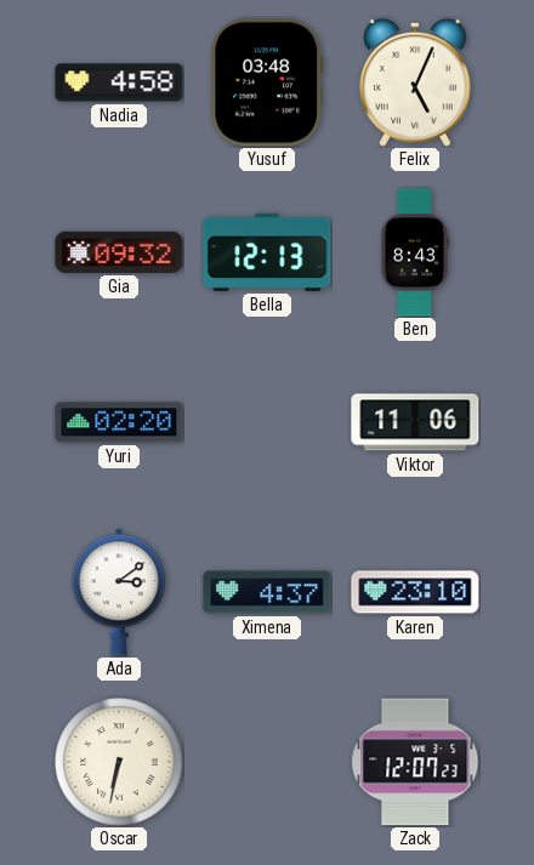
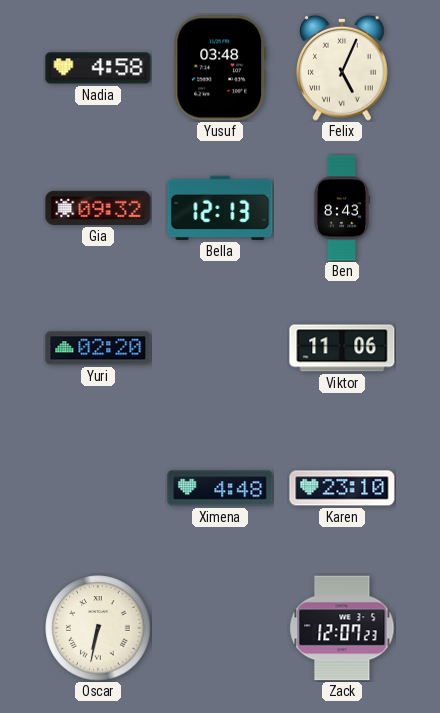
Ada: 3:09 -> none
Ximena: 4:37 -> 4:48
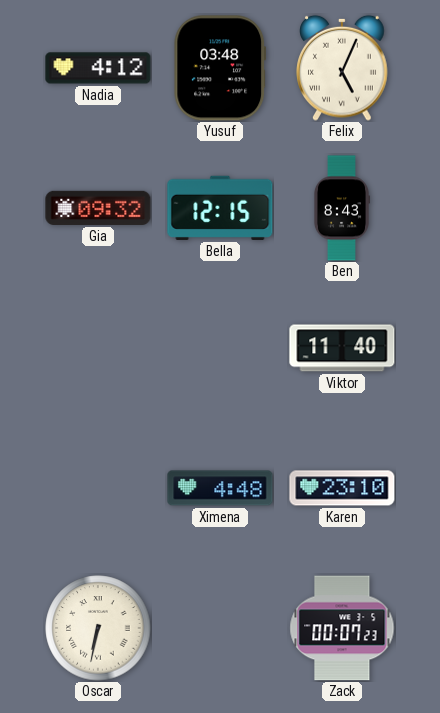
Nadia: 4:58 -> 4:12
Bella: 12:13 -> 12:15
Yuri: 02:20 -> none
Viktor: 11:06 -> 11:40
Zack: 12:07 -> 00:07
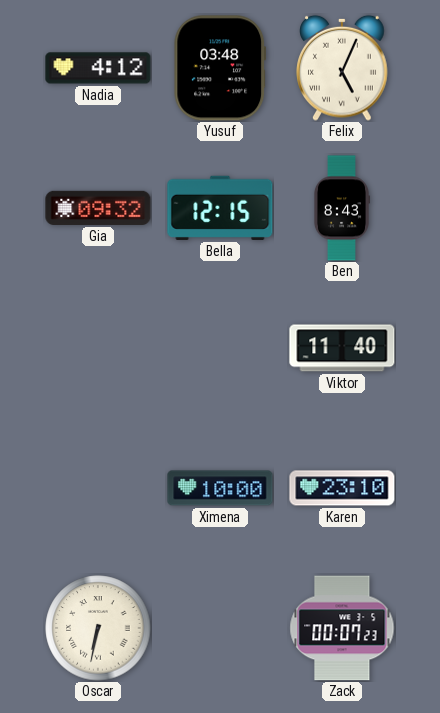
Ximena: 4:48 -> 10:00
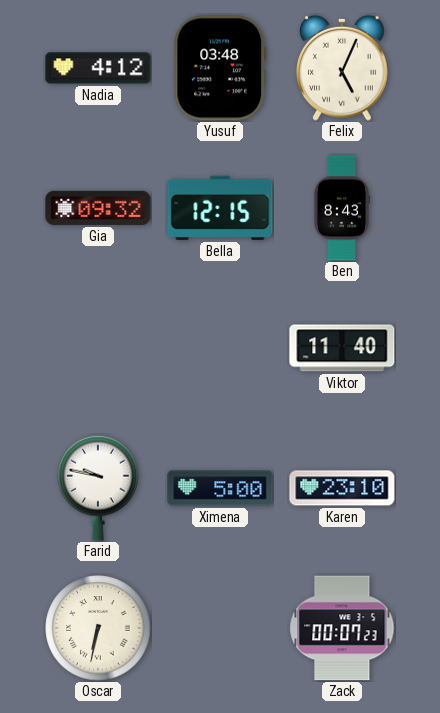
Farid: none -> 9:47
Ximena: 10:00 -> 5:00
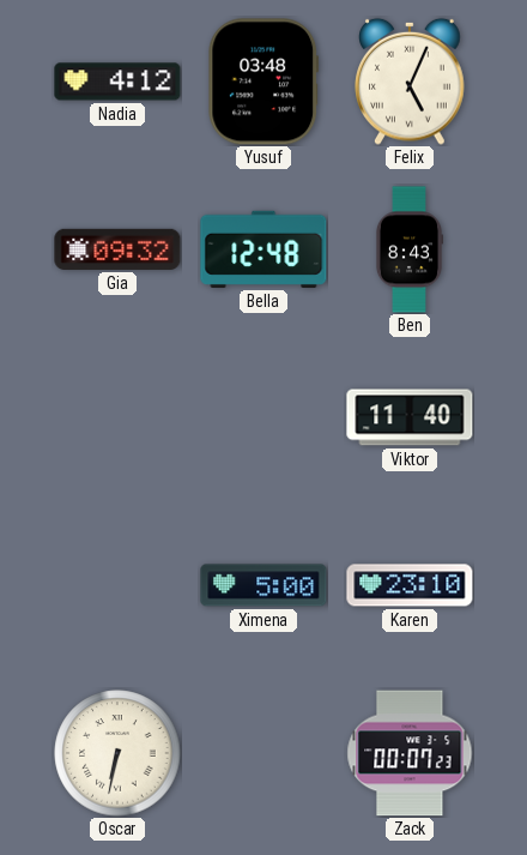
Bella: 12:15 -> 12:48
Farid: 9:47 -> none
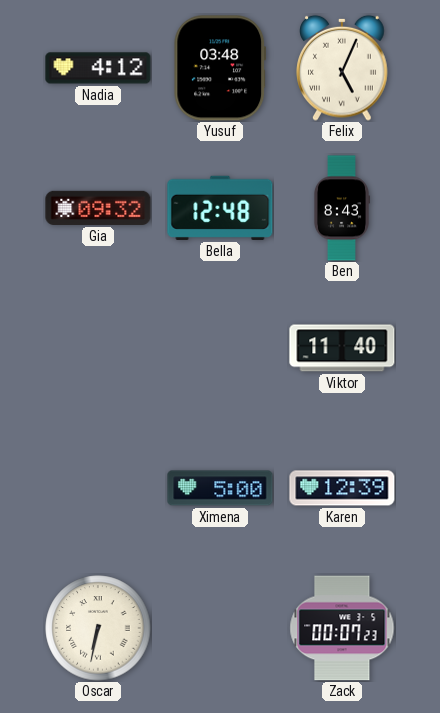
Karen: 23:10 -> 12:39
